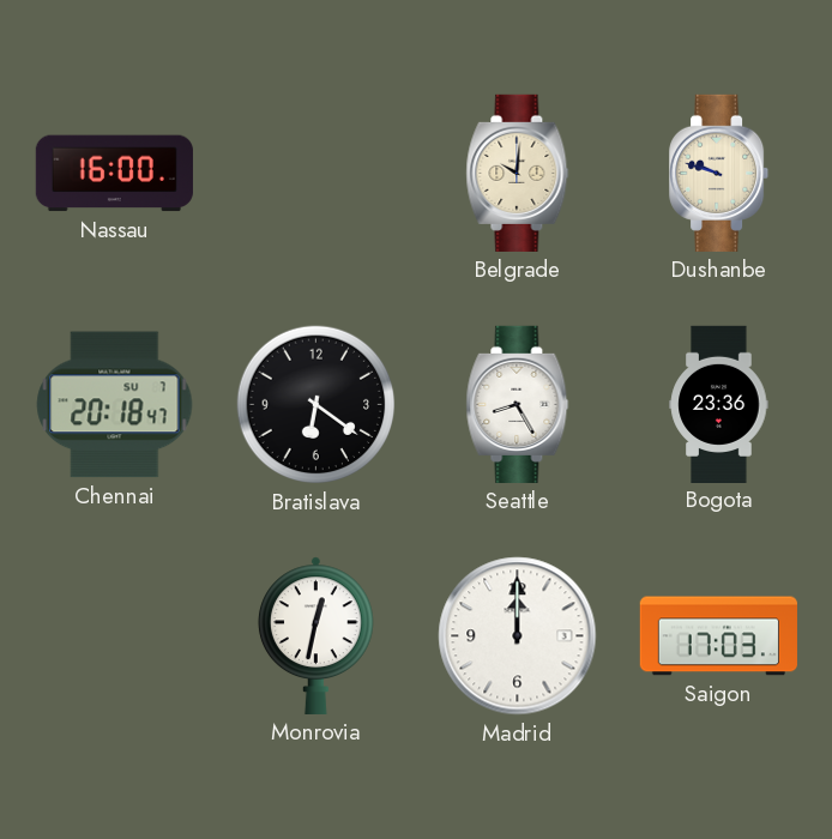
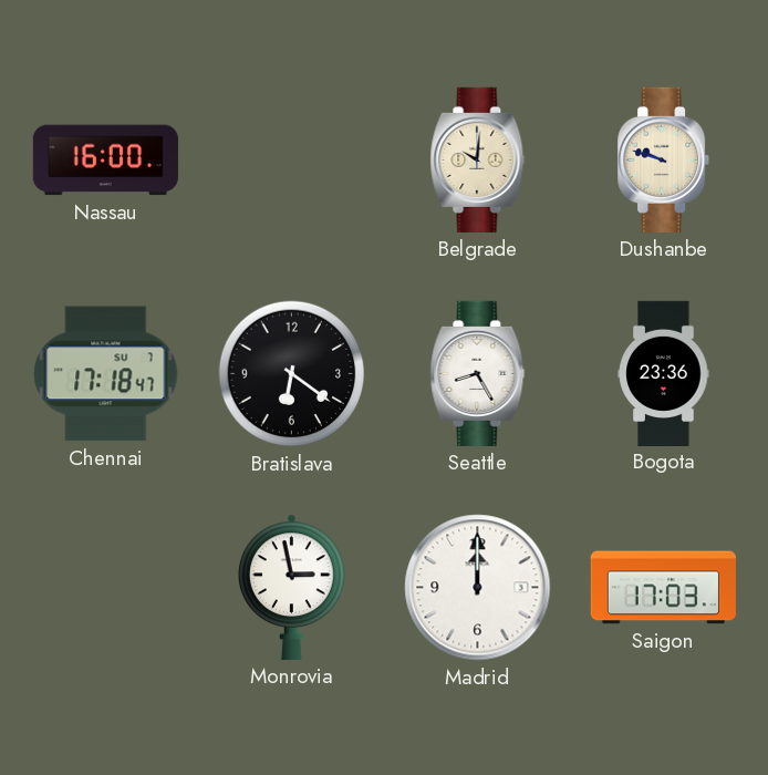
Chennai: 20:18 -> 17:18
Monrovia: 12:32 -> 2:58
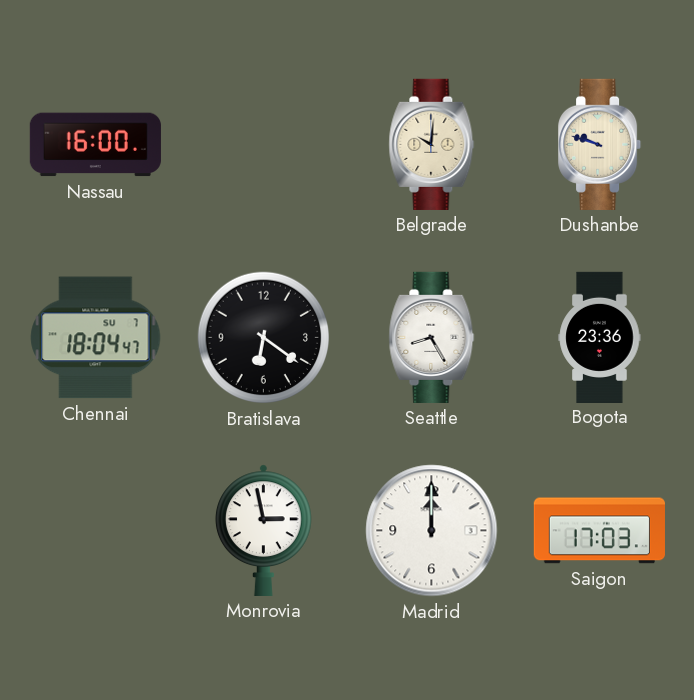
Chennai: 17:18 -> 18:04
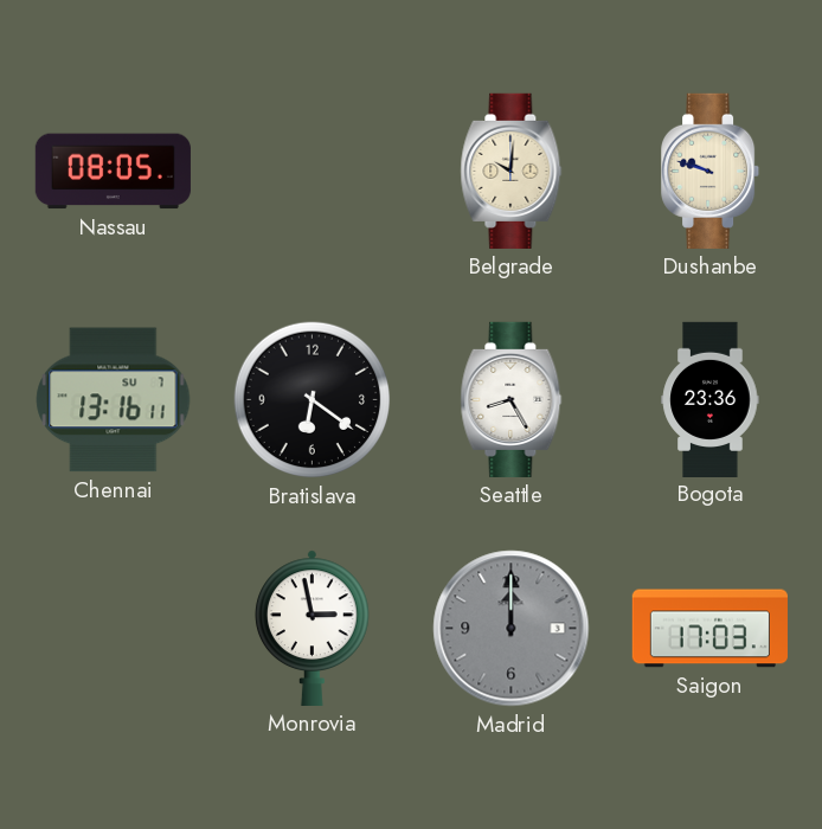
Nassau: 16:00 -> 08:05
Chennai: 18:04 -> 13:16
Madrid dial: white -> grey
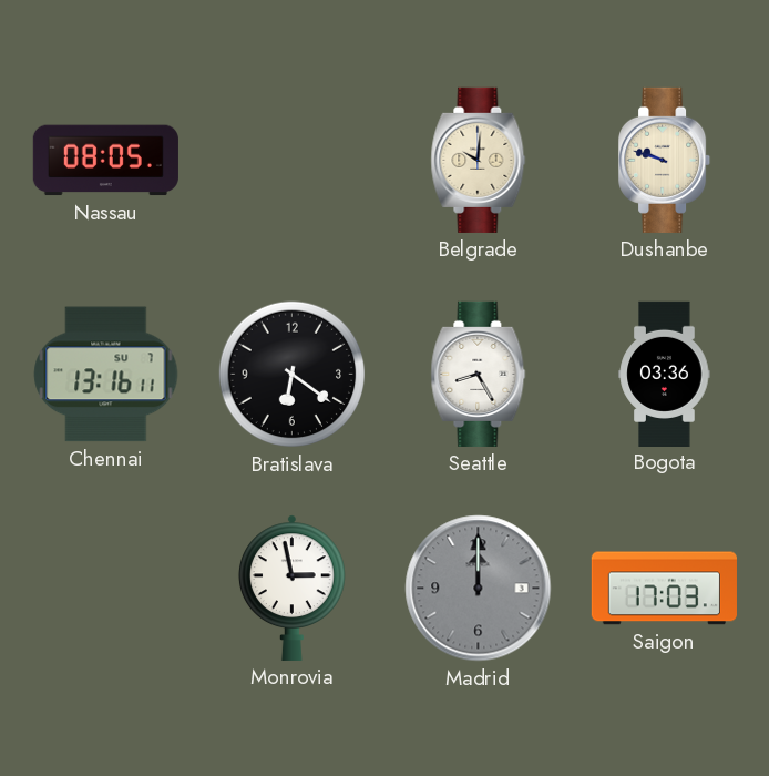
Bogota: 23:36 -> 03:36
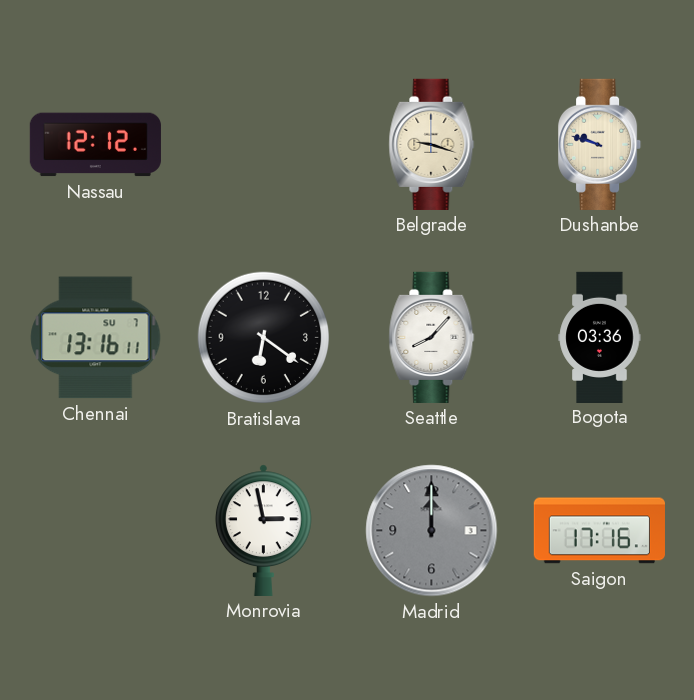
Nassau: 08:05 -> 12:12
Belgrade: 10:01 -> 9:18
Seattle: 8:25 -> 8:07
Saigon: 17:03 -> 17:16
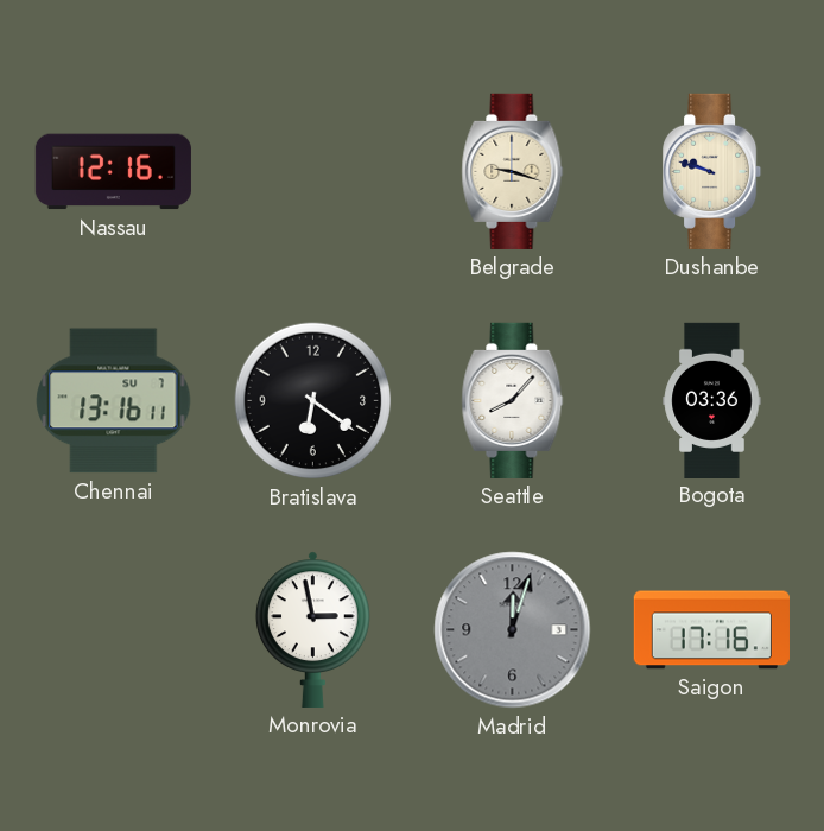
Nassau: 12:12 -> 12:16
Madrid: 12:00 -> 12:03
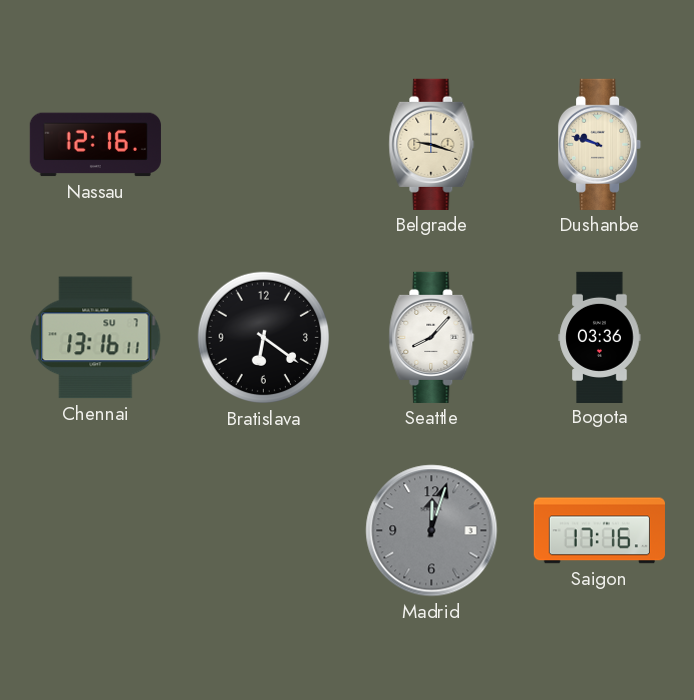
Monrovia: 2:58 -> none
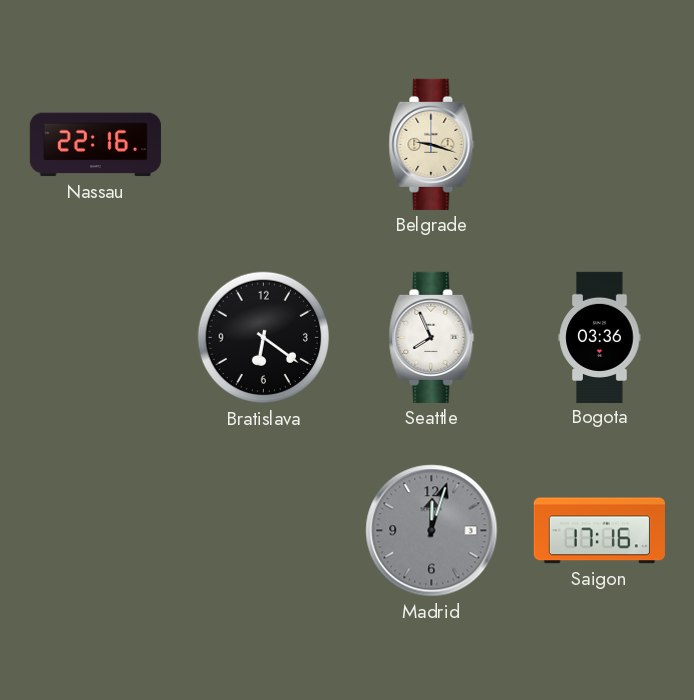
Nassau: 12:16 -> 22:16
Dushanbe: 9:48 -> none
Chennai: 13:16 -> none
Seattle: 8:07 -> 7:56
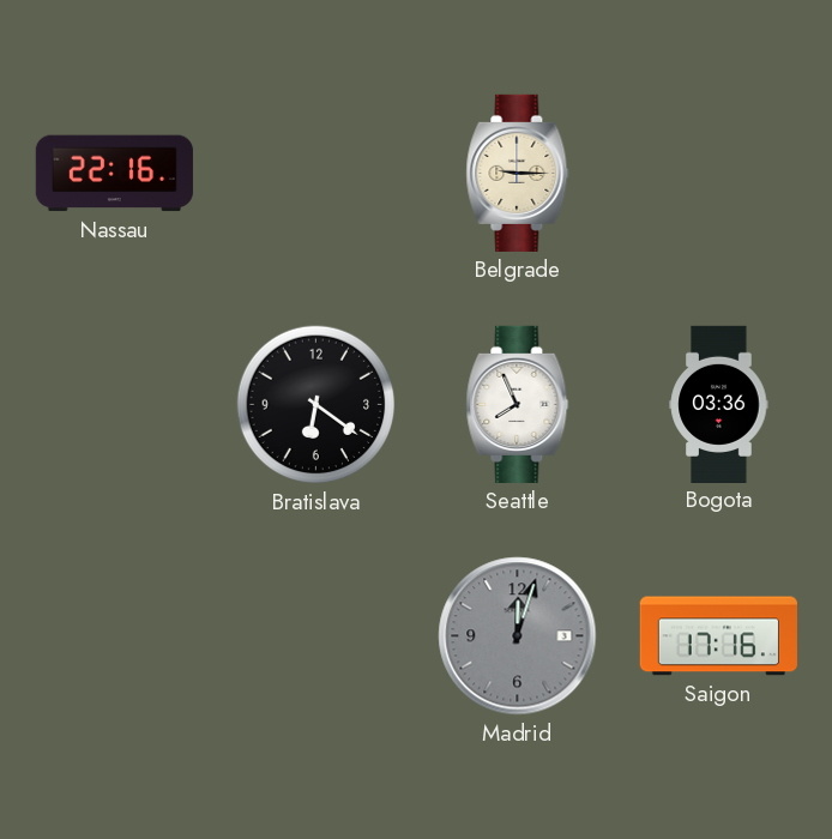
Belgrade: 9:18 -> 9:15
